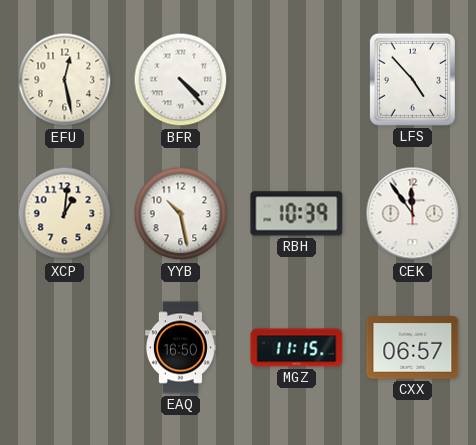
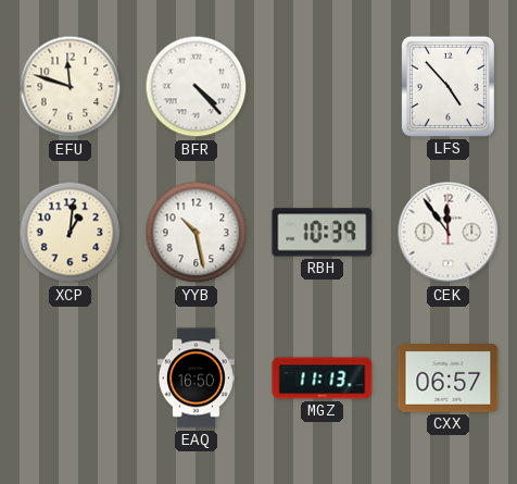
EFU: 12:28 -> 11:48
MGZ: 11:15 -> 11:13
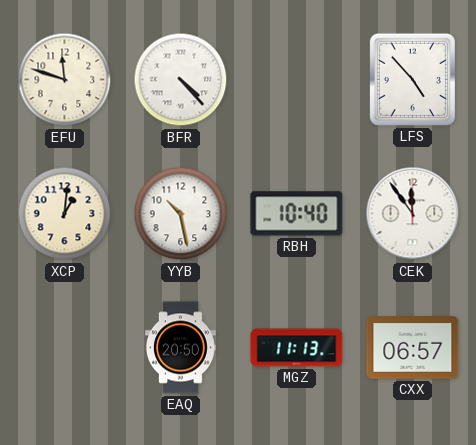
RBH: 10:39 -> 10:40
EAQ: 16:50 -> 20:50
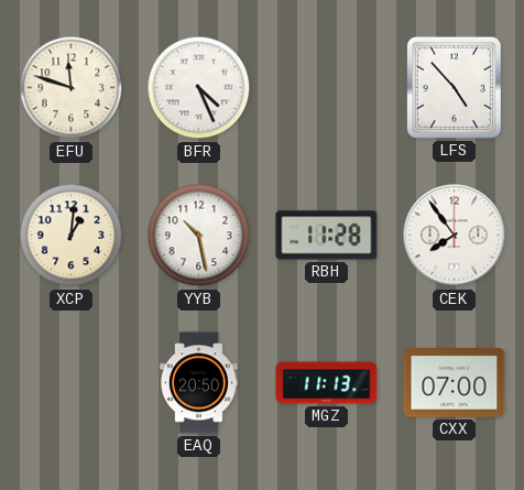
BFR: 4:23 -> 4:26
RBH: 10:40 -> 11:28
CEK: 11:54 -> 7:54
CXX: 06:57 -> 07:00
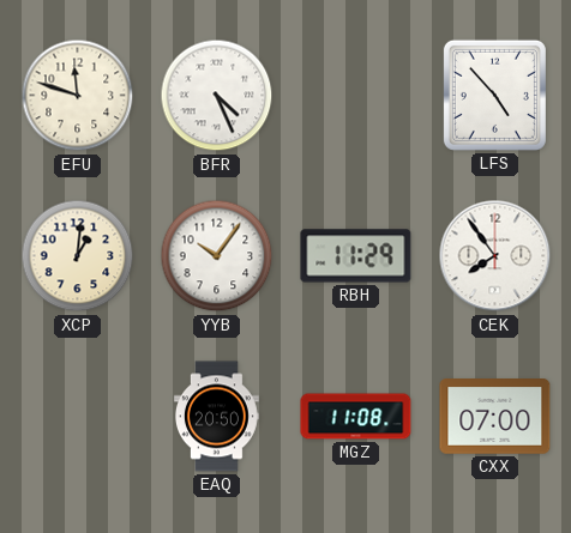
YYB: 10:28 -> 10:06
RBH: 11:28 -> 11:29
MGZ: 11:13 -> 11:08
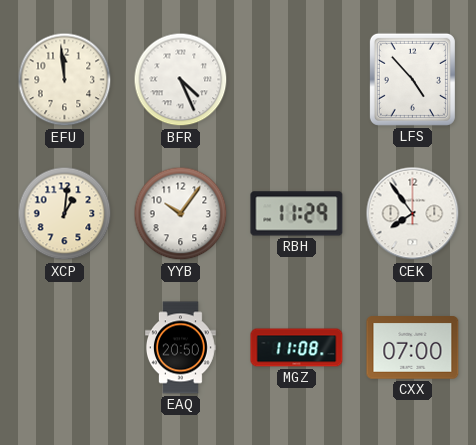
EFU: 11:48 -> 11:59
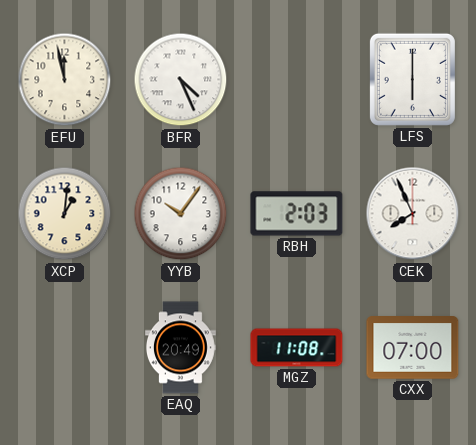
EFU: 11:59 -> 11:58
LFS: 4:53 -> 6:00
RBH: 11:29 -> 2:03
CEK: 7:54 -> 7:56
EAQ: 20:50 -> 20:49
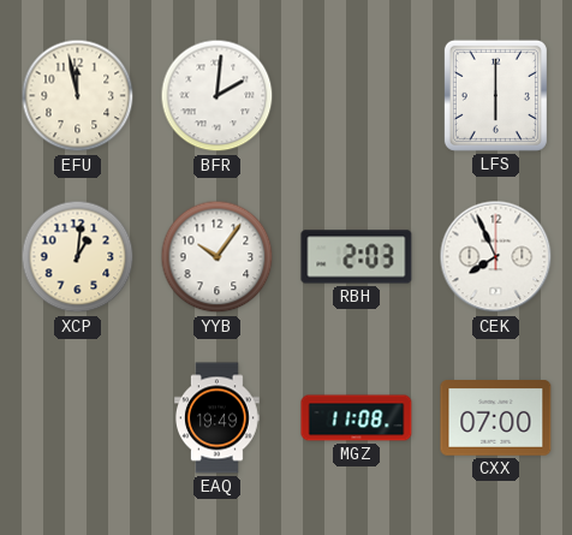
BFR: 4:26 -> 2:01
EAQ: 20:49 -> 19:49
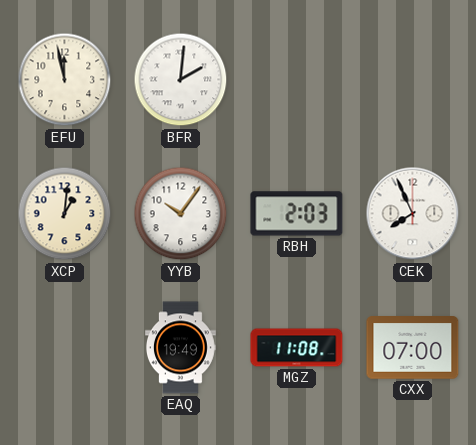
LFS: 6:00 -> none
